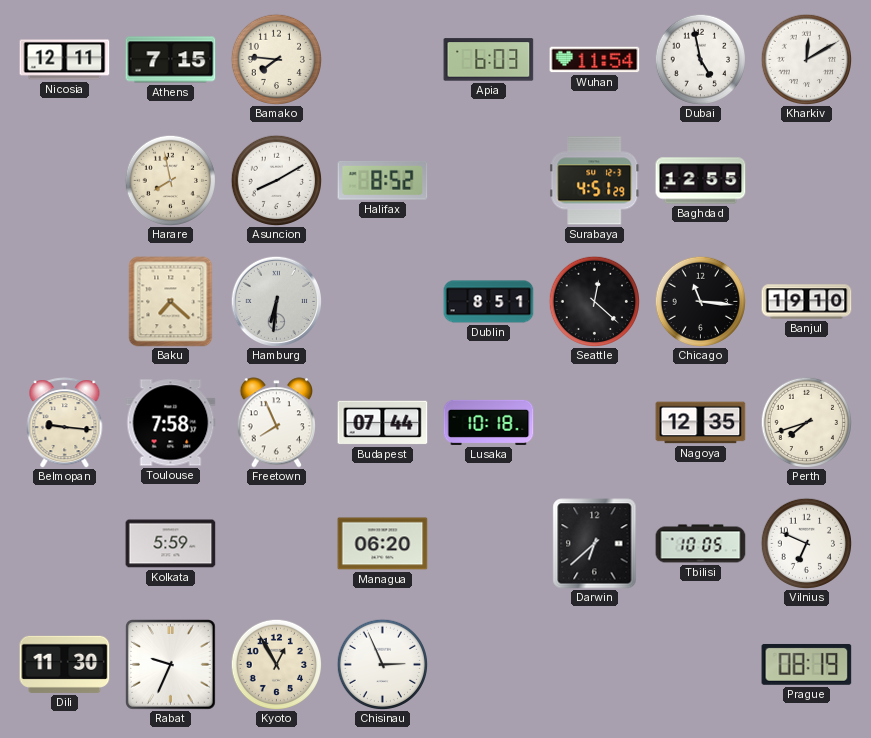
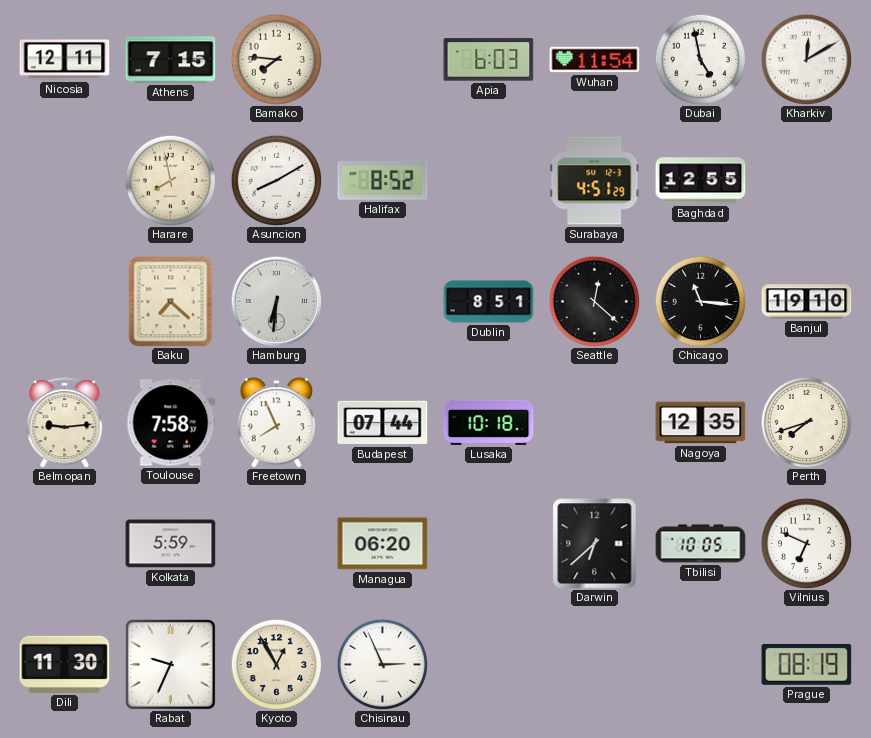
Belmopan: 9:16 -> 9:14
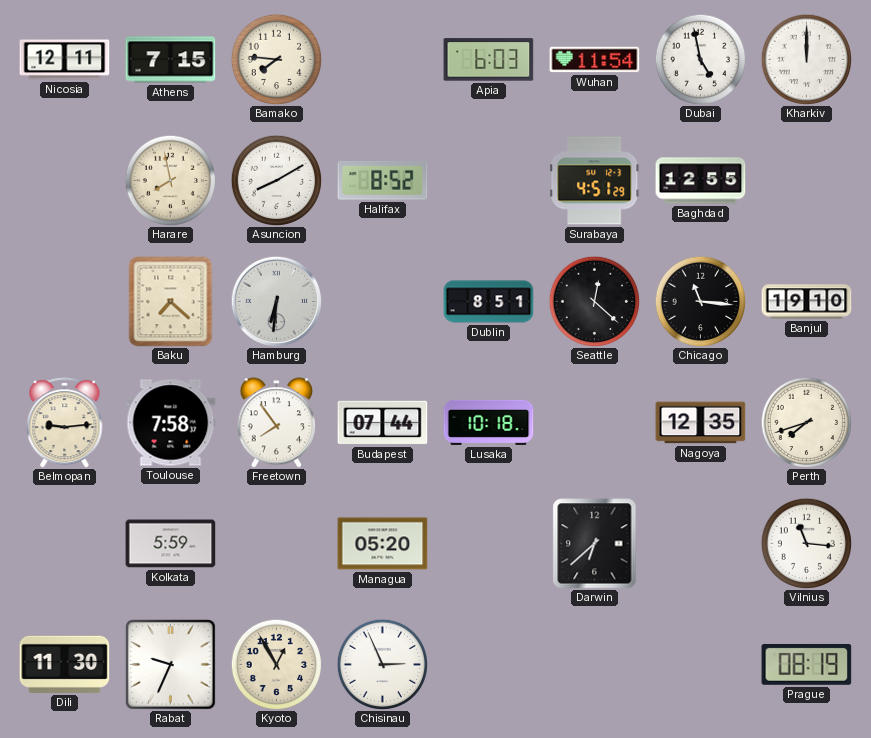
Kharkiv: 12:10 -> 12:00
Freetown: 7:56 -> 7:54
Managua: 06:20 -> 05:20
Tbilisi: 10:05 -> none
Vilnius: 6:49 -> 11:16
